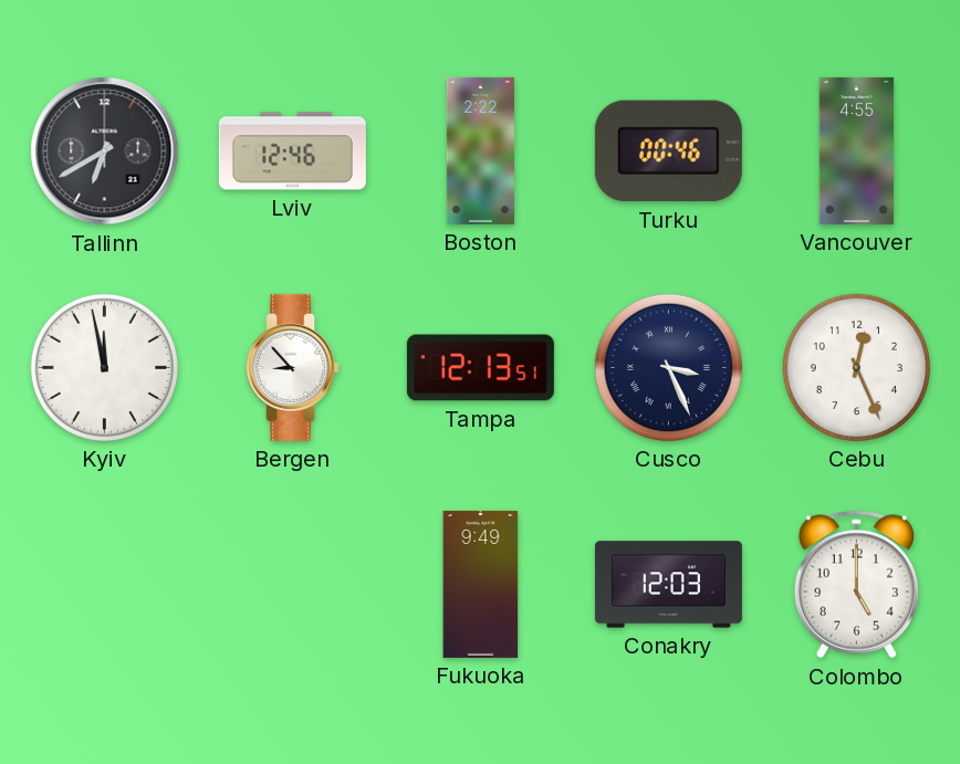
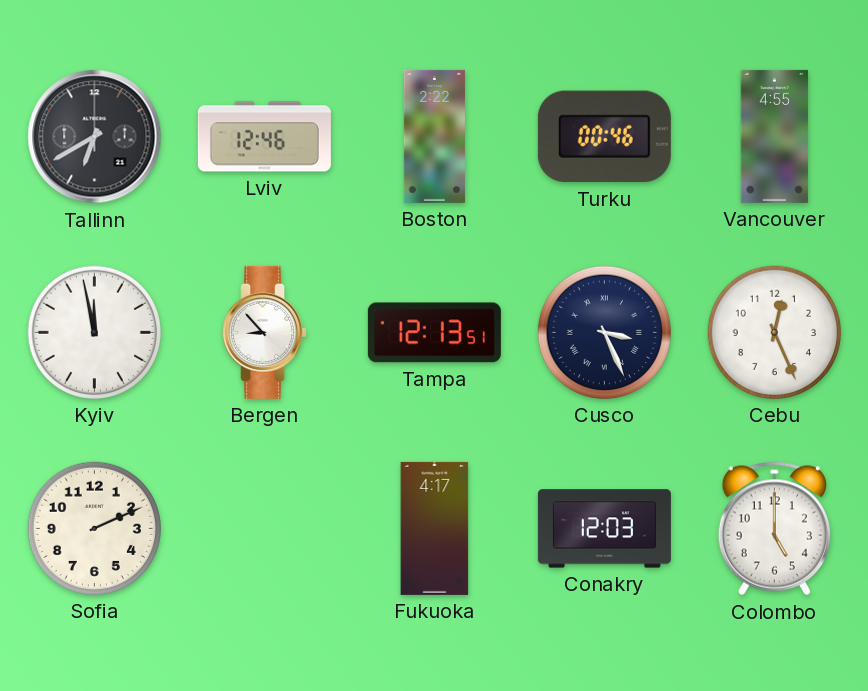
Sofia: none -> 2:11
Fukuoka: 9:49 -> 4:17
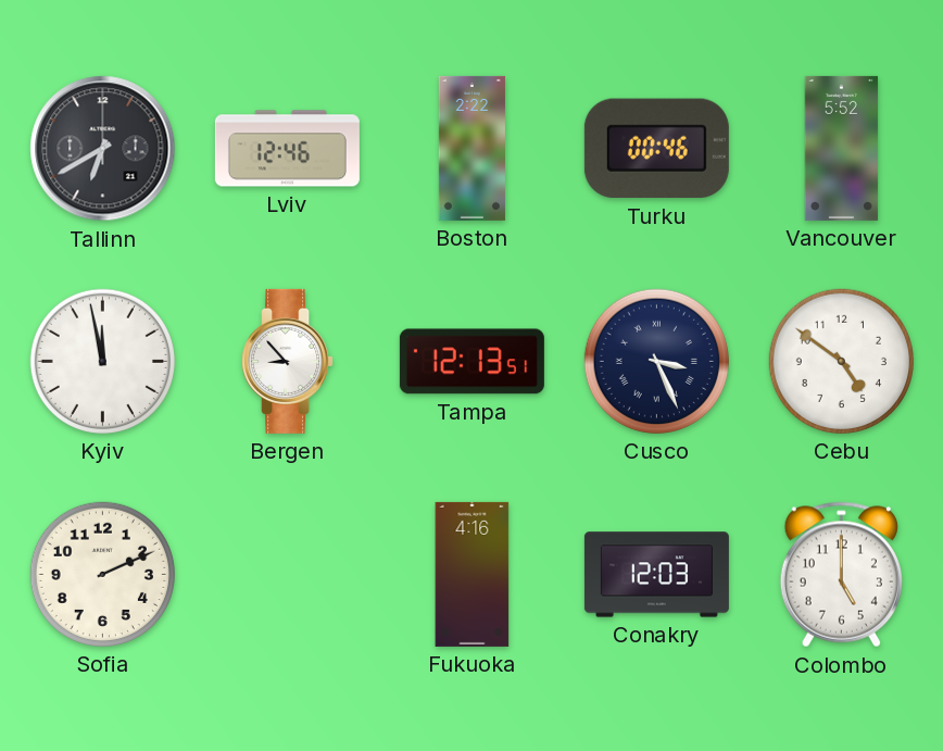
Vancouver: 4:55 -> 5:52
Cebu: 12:26 -> 4:51
Fukuoka: 4:17 -> 4:16
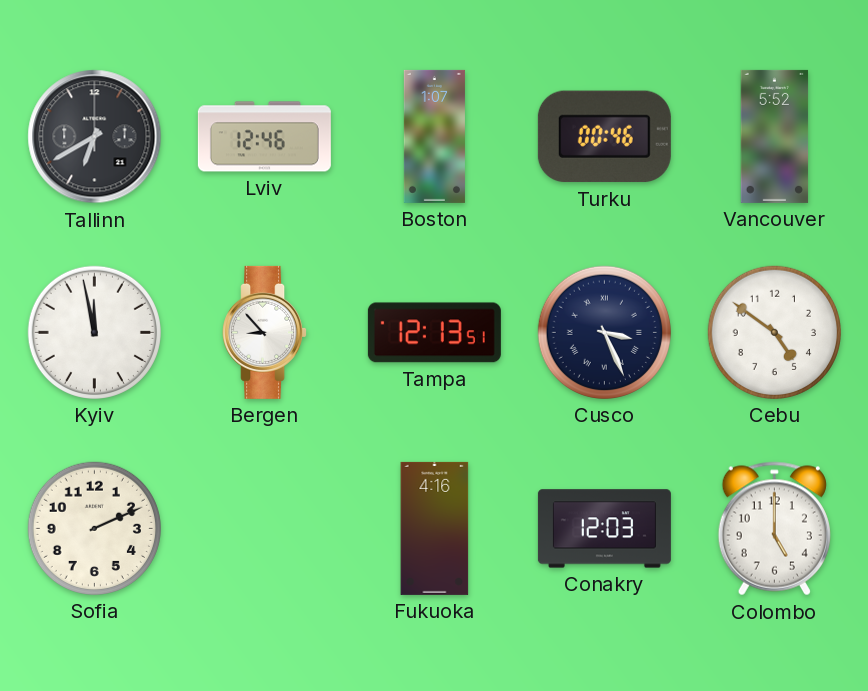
Boston: 2:22 -> 1:07
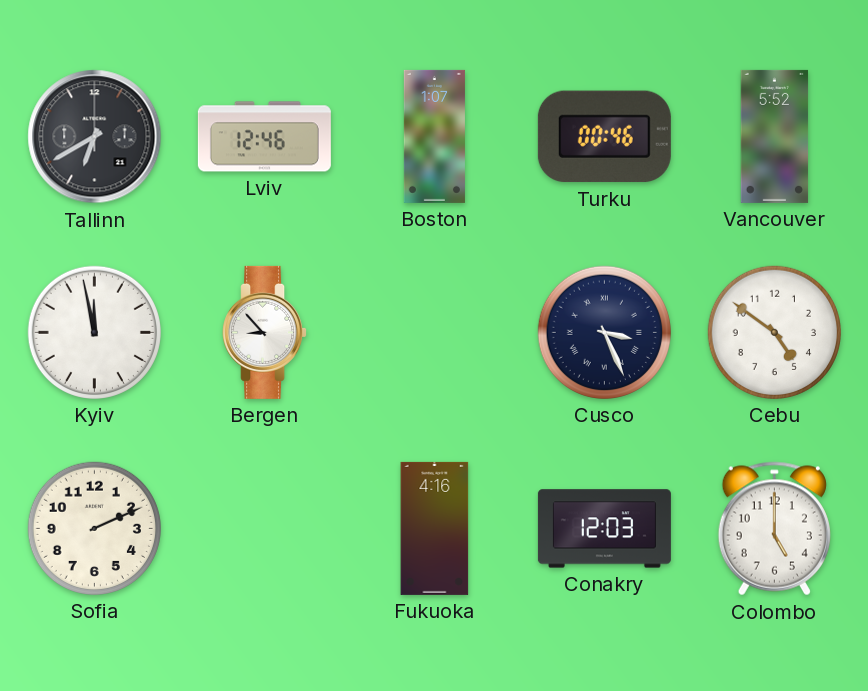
Tampa: 12:13 -> none
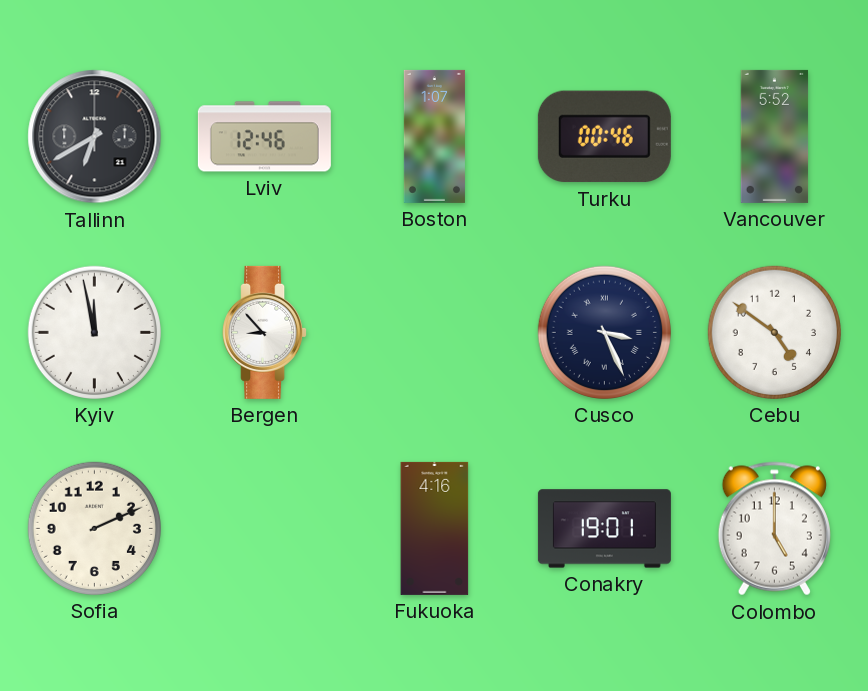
Conakry: 12:03 -> 19:01
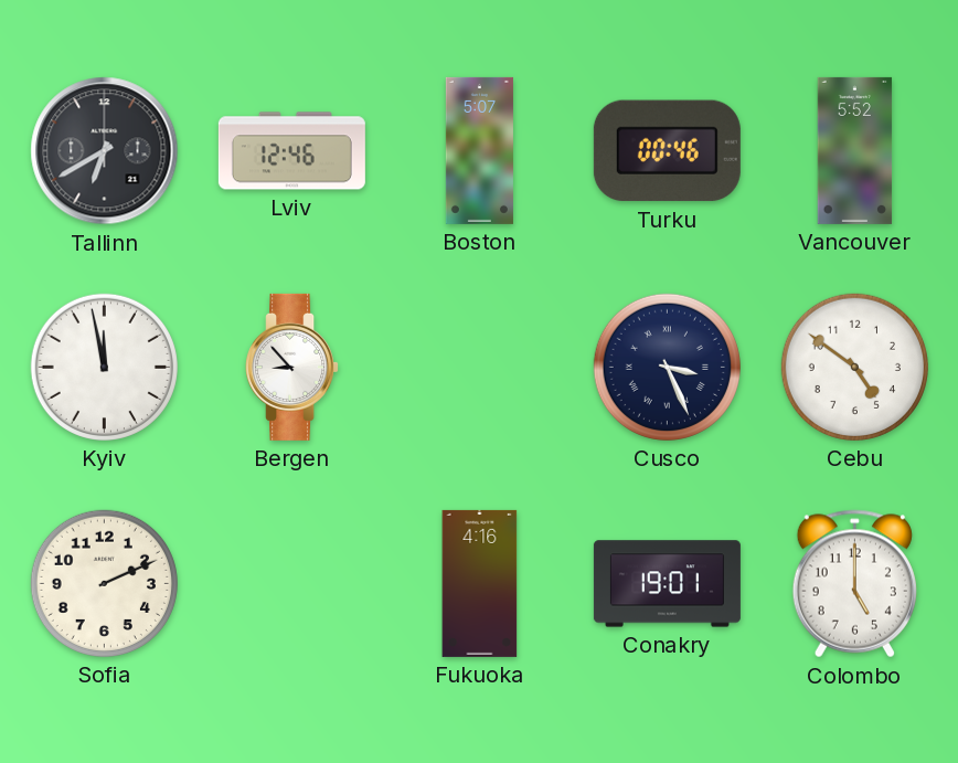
Boston: 1:07 -> 5:07
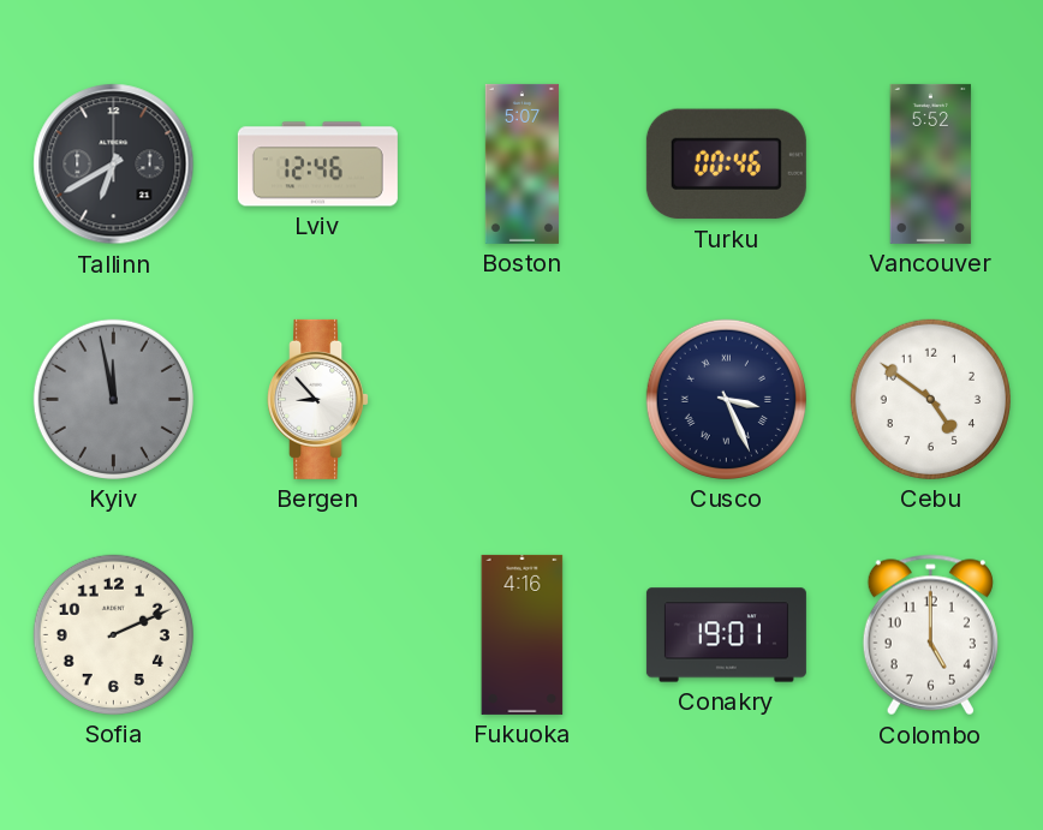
Kyiv dial: white -> grey
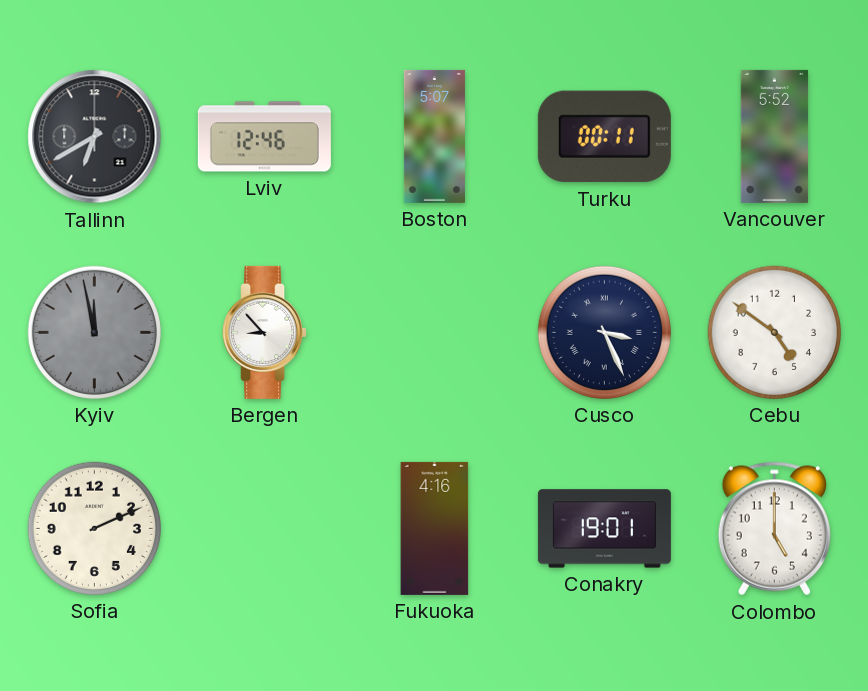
Turku: 00:46 -> 00:11
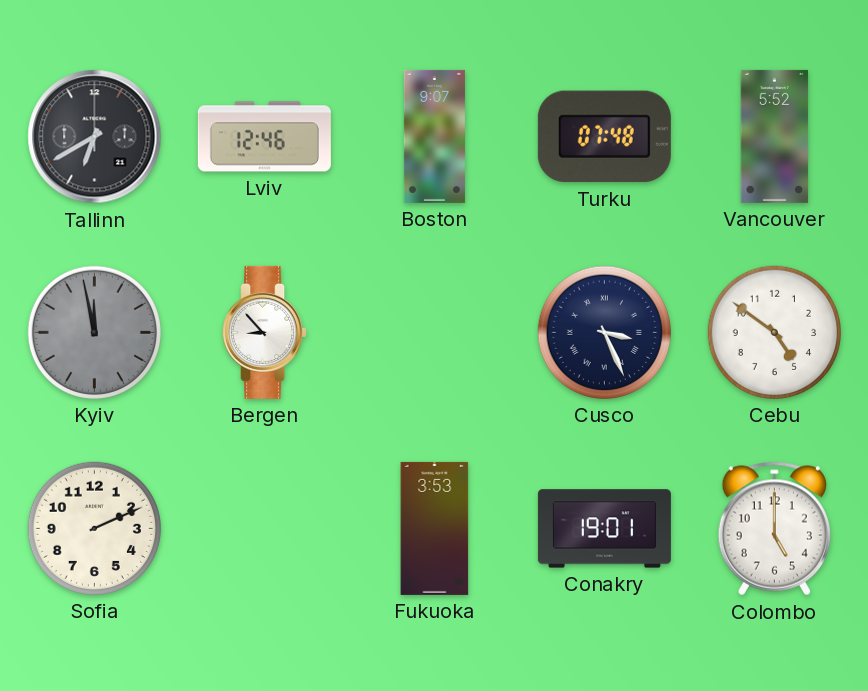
Boston: 5:07 -> 9:07
Turku: 00:11 -> 07:48
Fukuoka: 4:16 -> 3:53
